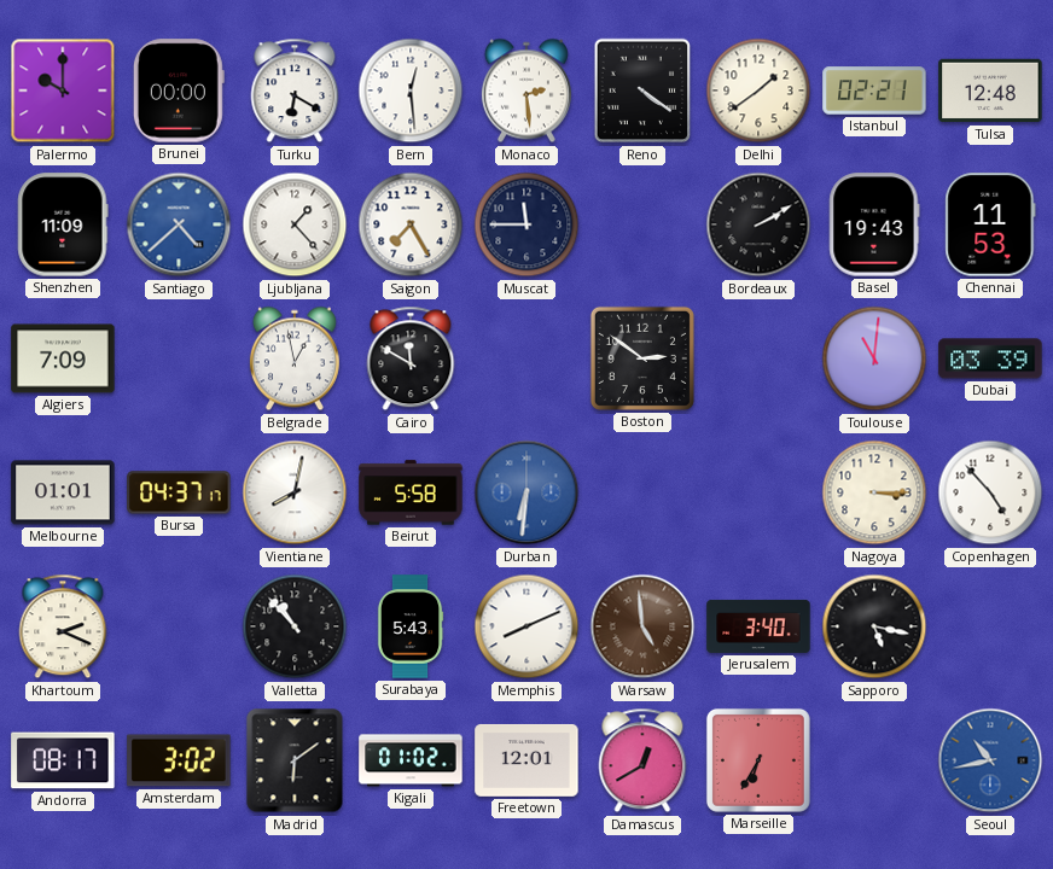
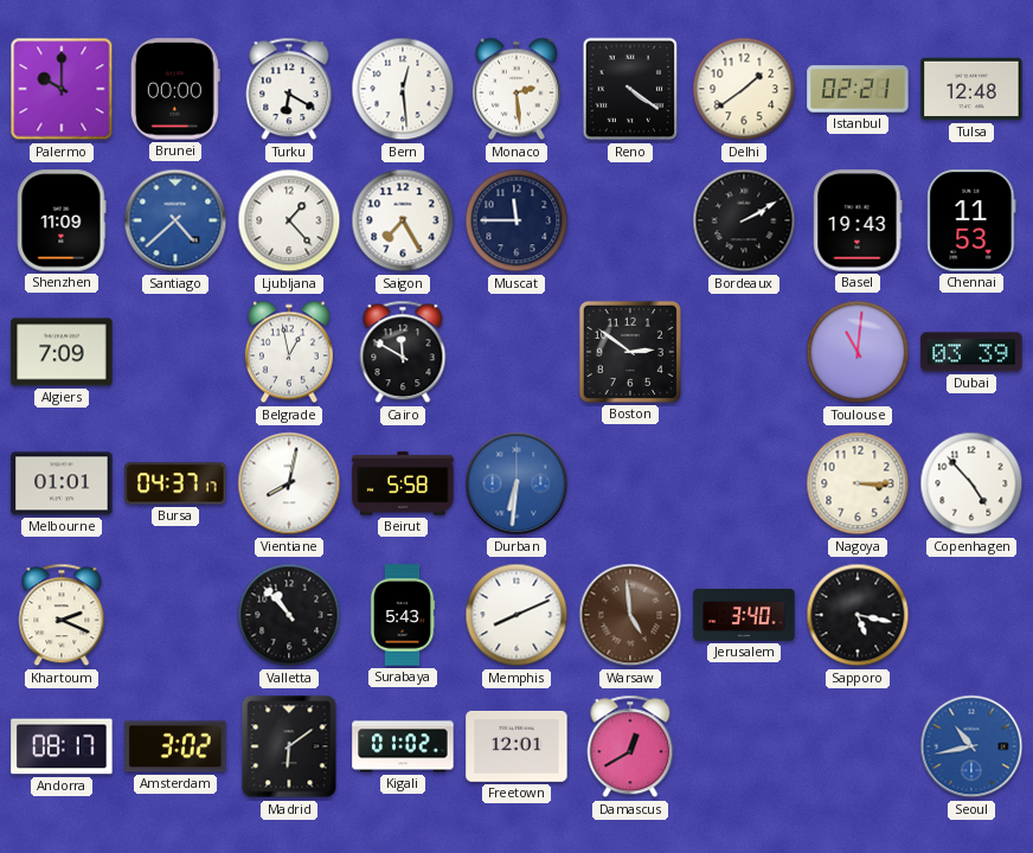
Marseille: 6:35 -> none
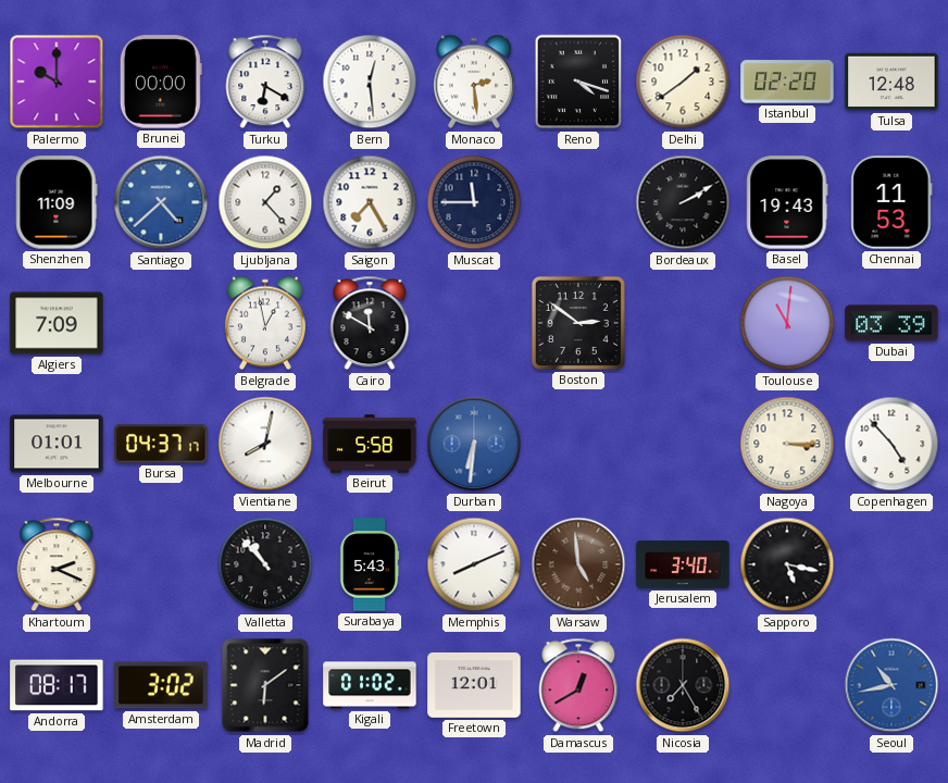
Reno: 4:21 -> 4:18
Istanbul: 02:21 -> 02:20
Nicosia: none -> 7:25
